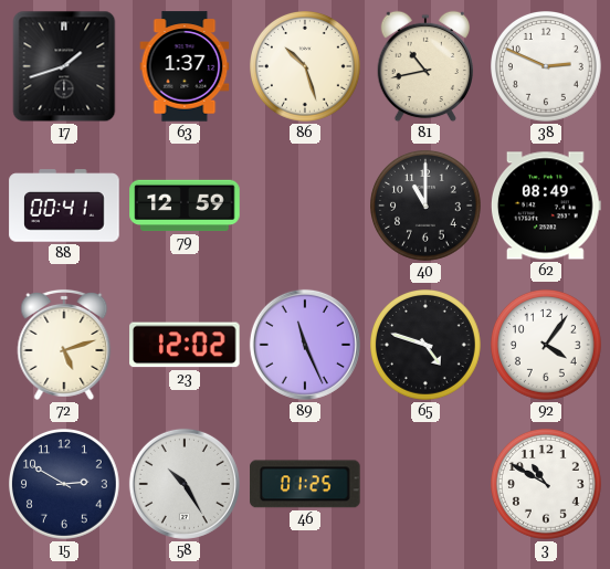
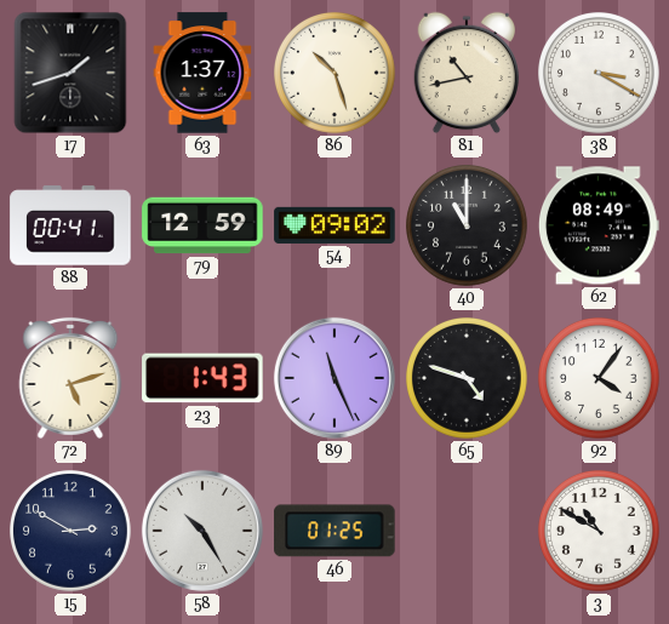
38: 2:49 -> 3:20
54: none -> 09:02
23: 12:02 -> 1:43
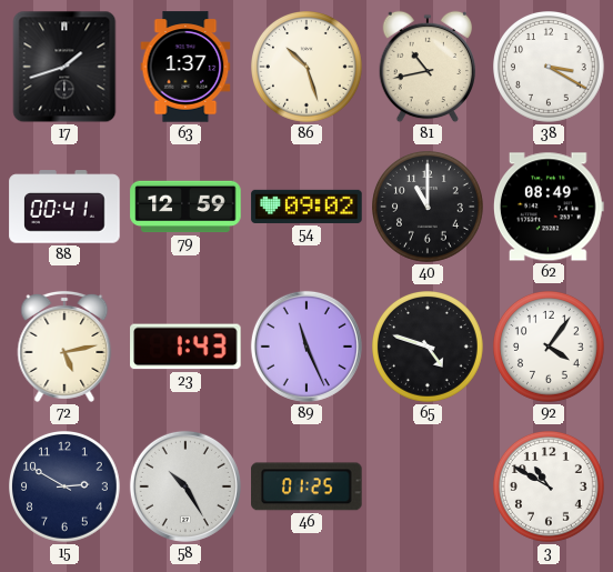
72: 5:12 -> 5:13
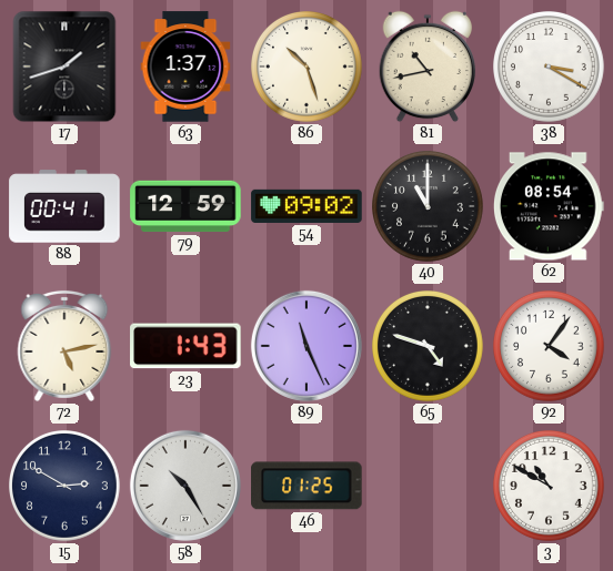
62: 08:49 -> 08:54
